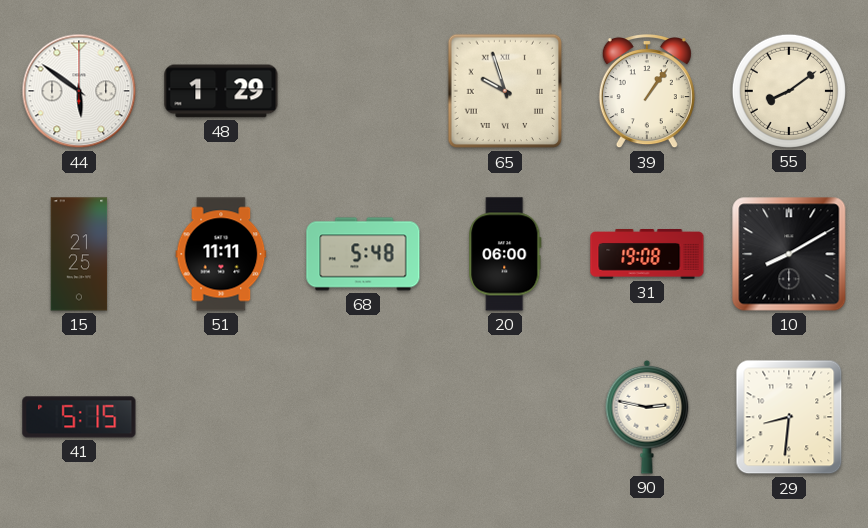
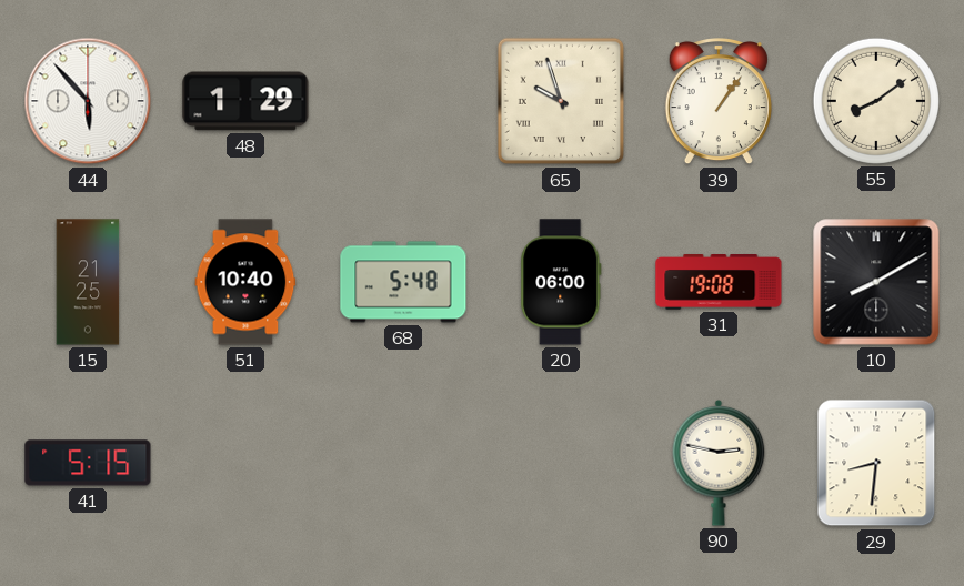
44: 5:51 -> 5:53
51: 11:11 -> 10:40
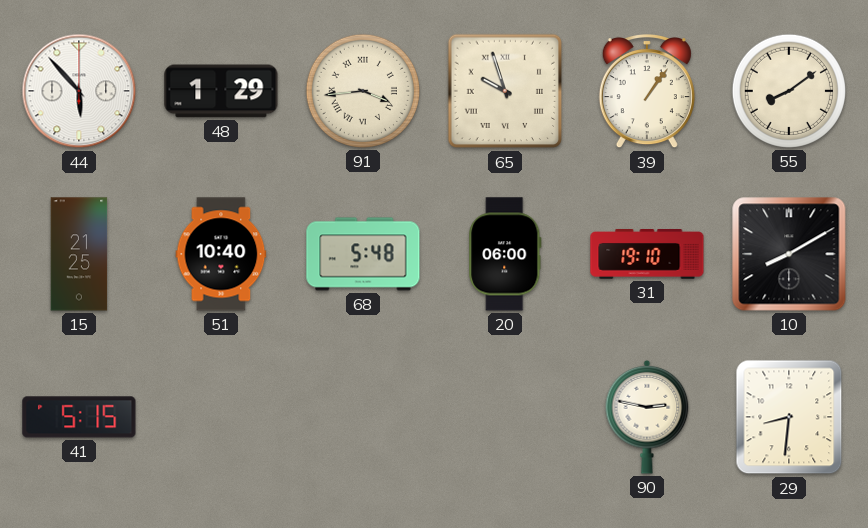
91: none -> 3:44
31: 19:08 -> 19:10
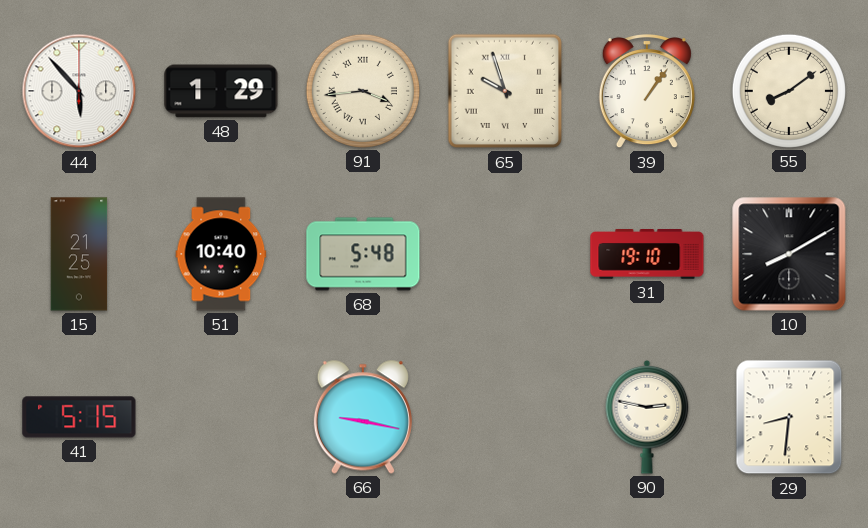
20: 06:00 -> none
66: none -> 9:17
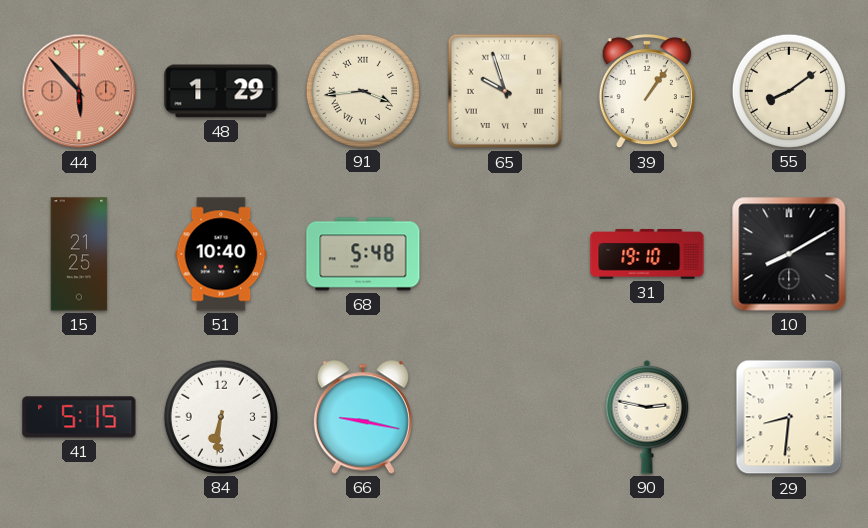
44 dial: white -> salmon
84: none -> 6:31
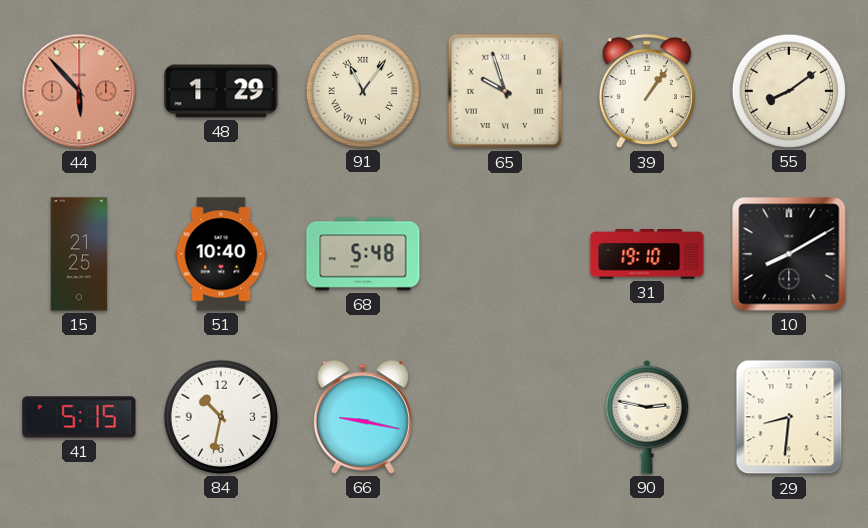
91: 3:44 -> 11:06
84: 6:31 -> 10:32
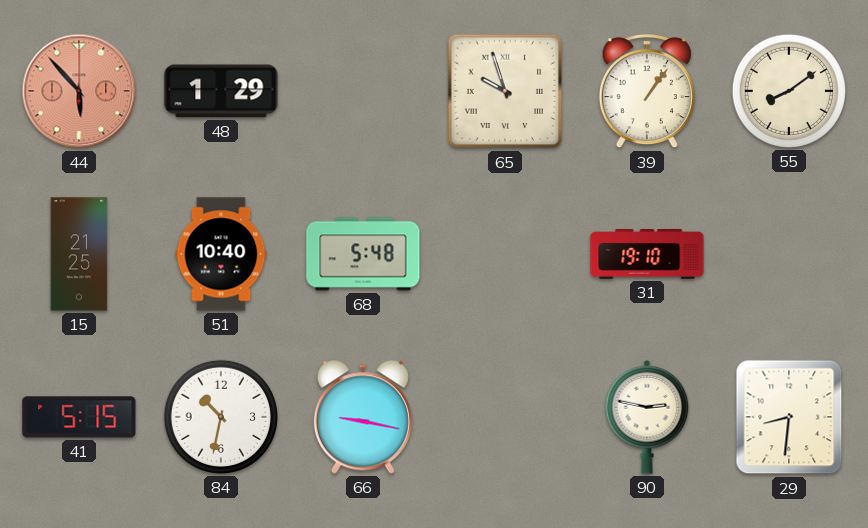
91: 11:06 -> none
10: 8:10 -> none
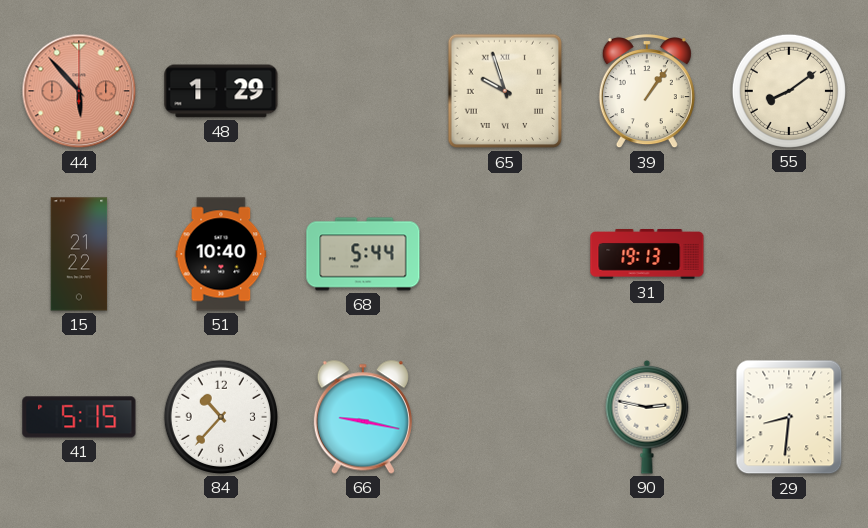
15: 21:25 -> 21:22
68: 5:48 -> 5:44
31: 19:10 -> 19:13
84: 10:32 -> 10:37
